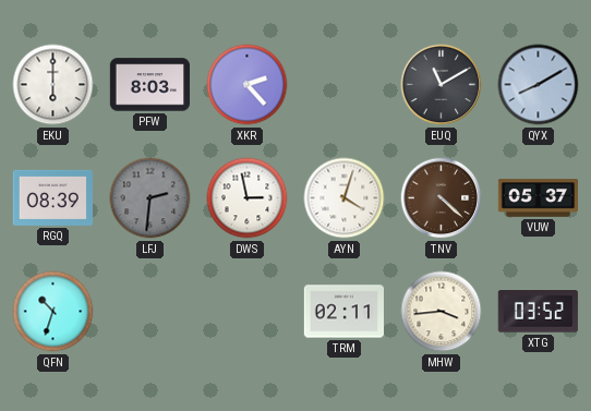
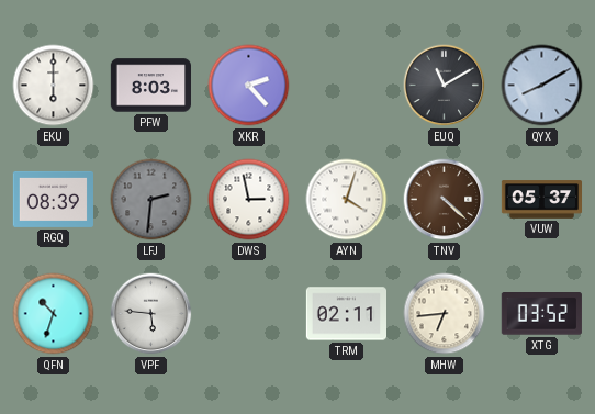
VPF: none -> 5:46
MHW: 3:44 -> 6:44
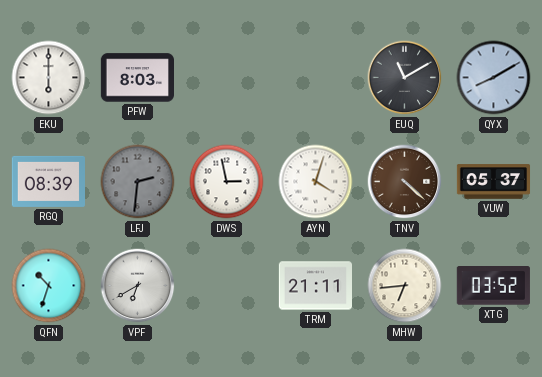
XKR: 2:23 -> none
VPF: 5:46 -> 6:40
TRM: 02:11 -> 21:11
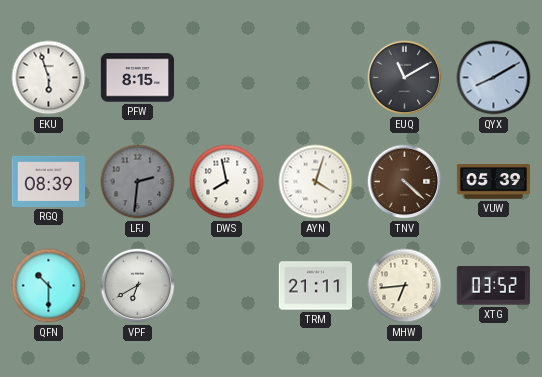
EKU: 6:00 -> 5:57
PFW: 8:03 -> 8:15
DWS: 2:58 -> 7:58
VUW: 05:37 -> 05:39
QFN: 10:33 -> 10:30
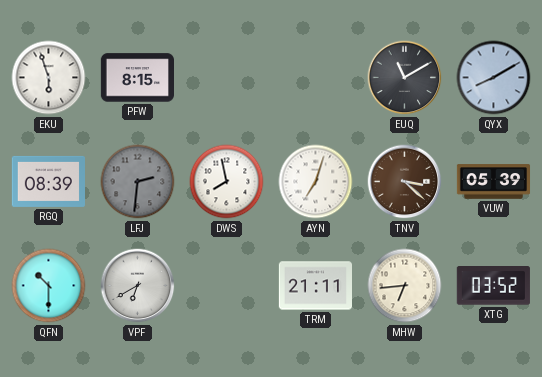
AYN: 4:03 -> 7:03
TNV: 4:22 -> 3:22
